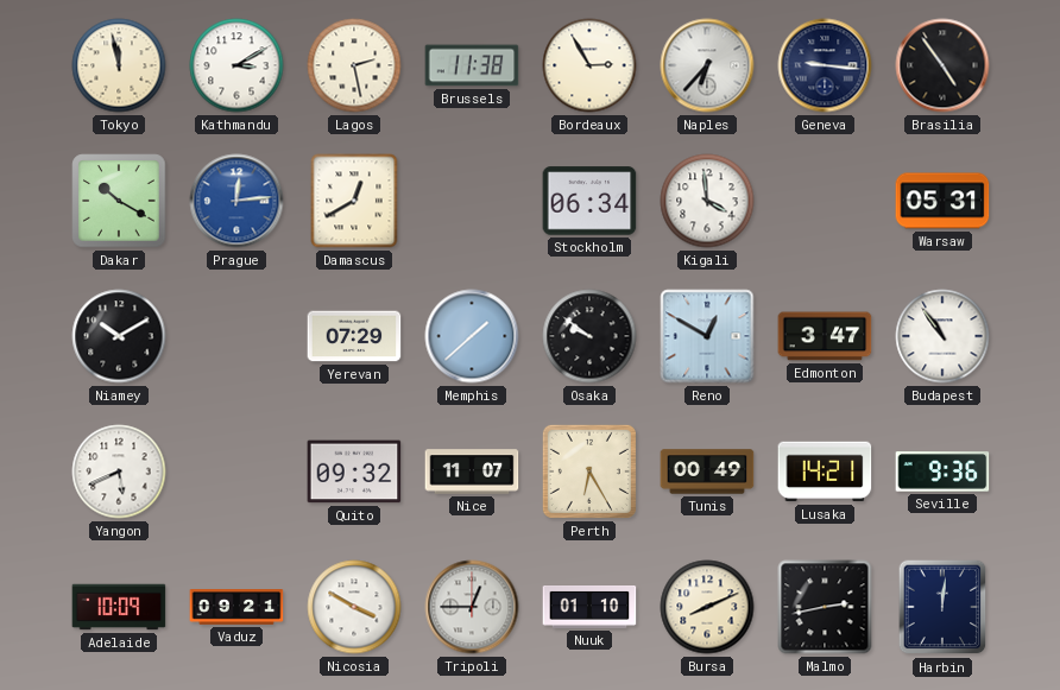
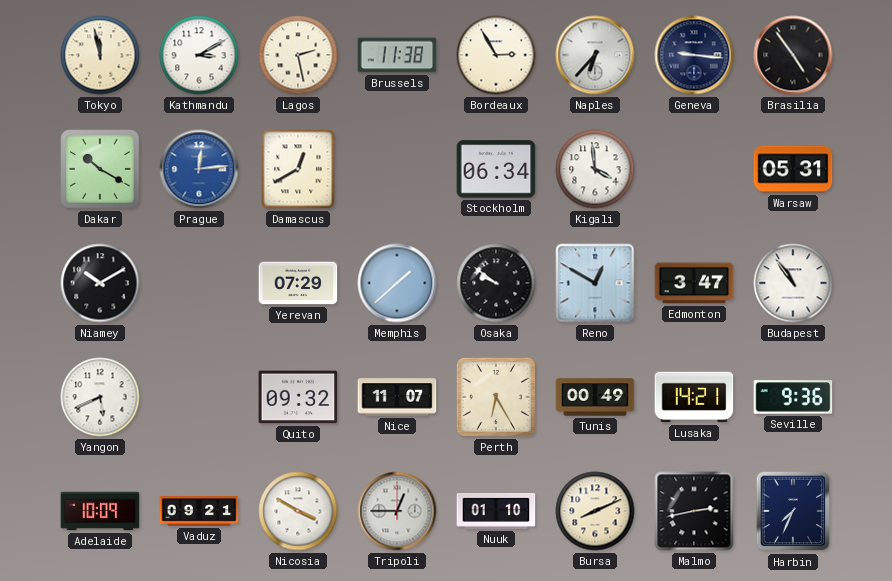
Harbin: 12:01 -> 7:34
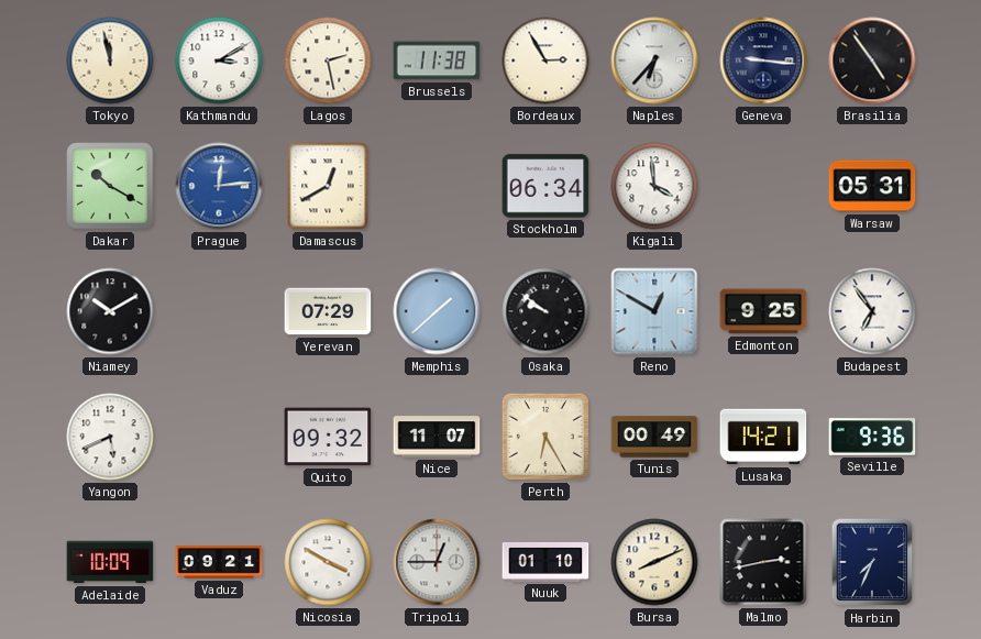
Edmonton: 3:47 -> 9:25
Budapest: 10:54 -> 6:54
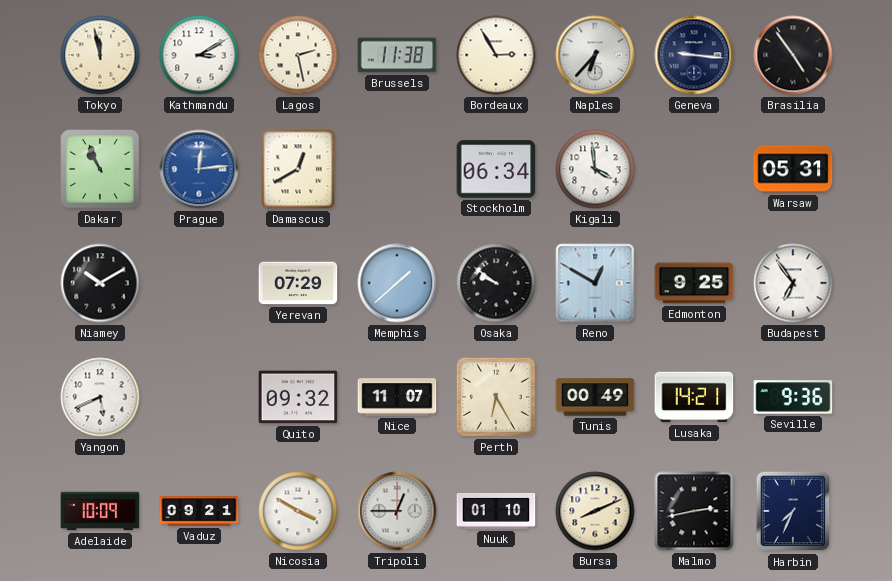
Dakar: 10:20 -> 10:56
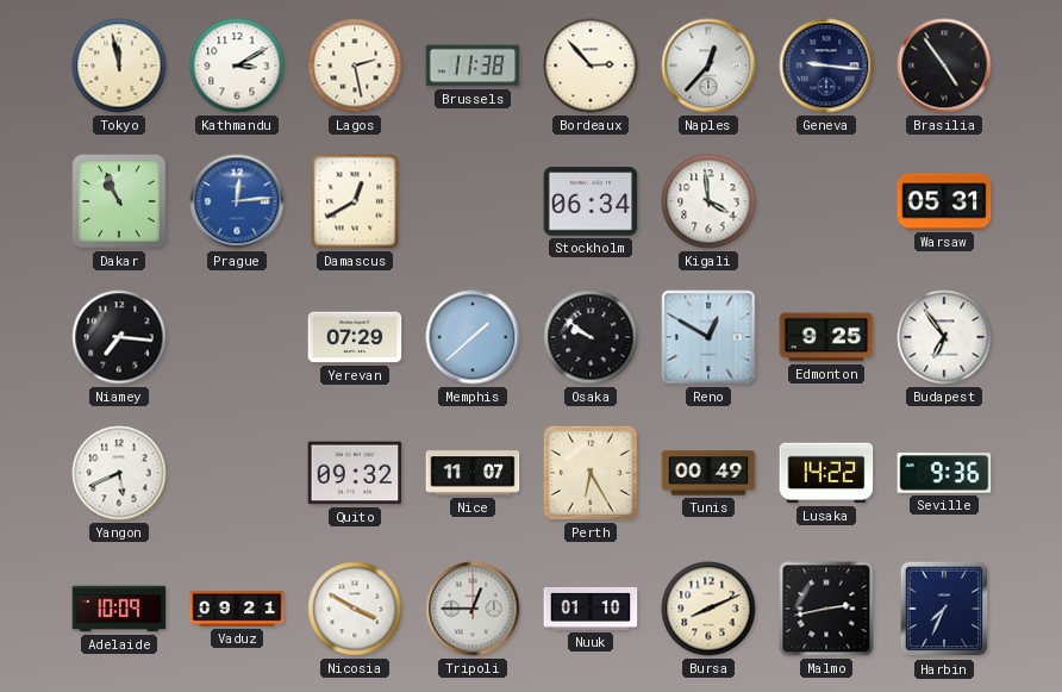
Bordeaux: 2:55 -> 2:53
Naples: 6:37 -> 12:37
Niamey: 10:10 -> 7:16
Lusaka: 14:21 -> 14:22
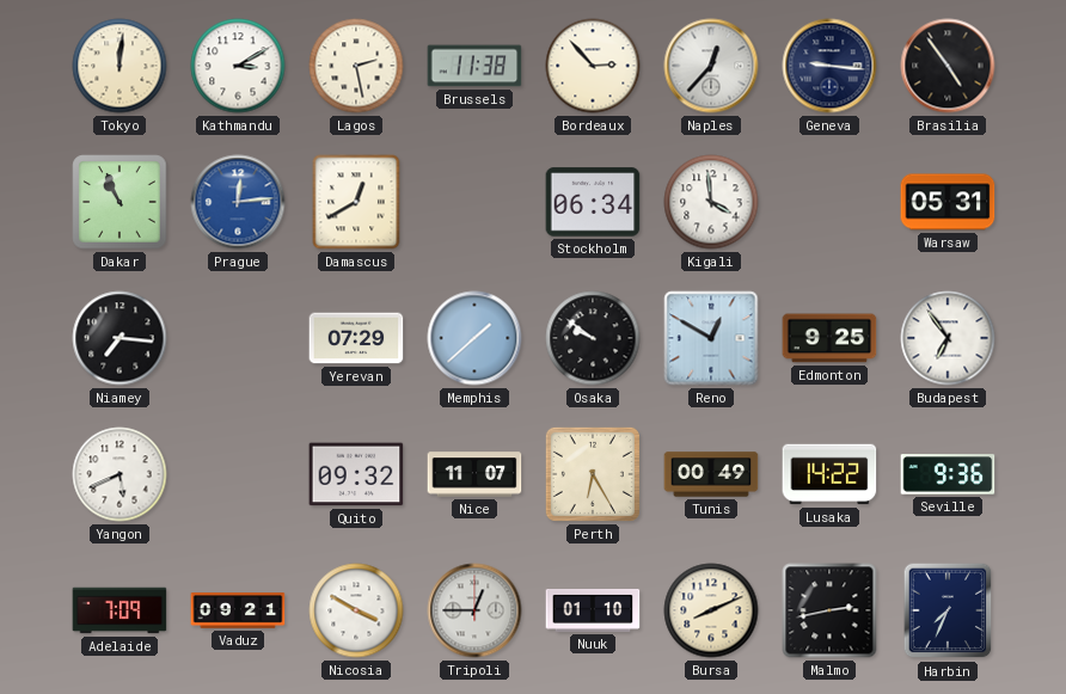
Tokyo: 11:58 -> 12:01
Adelaide: 10:09 -> 7:09
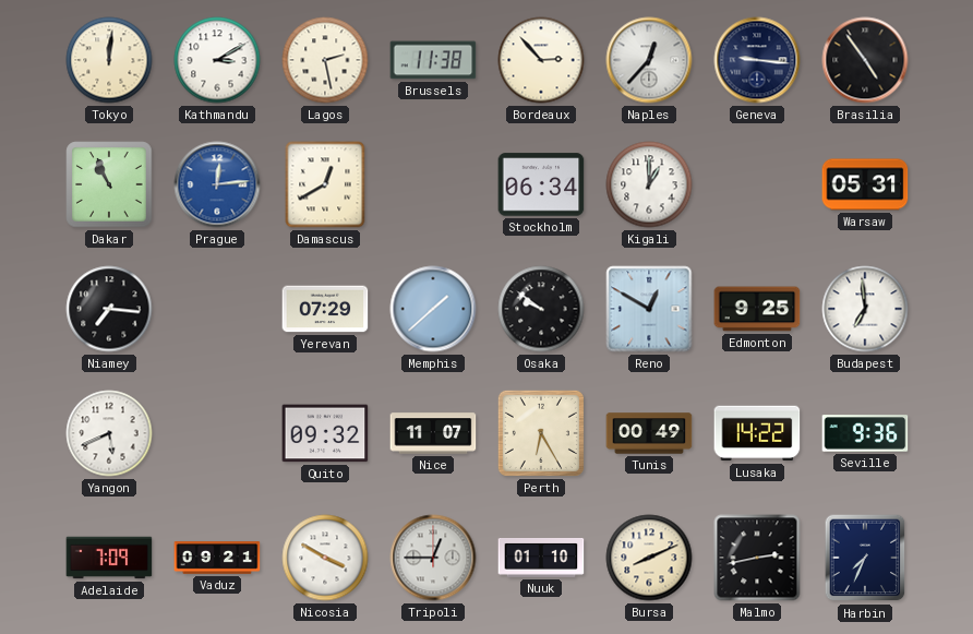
Kigali: 3:59 -> 1:00
Budapest: 6:54 -> 6:59
